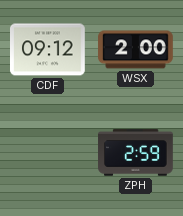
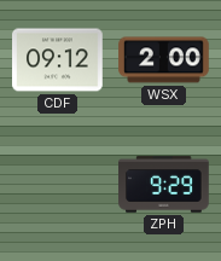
ZPH: 2:59 -> 9:29
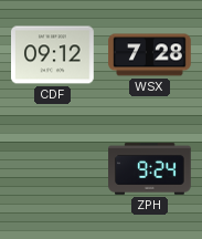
WSX: 2:00 -> 7:28
ZPH: 9:29 -> 9:24
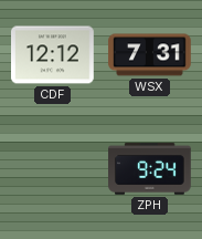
CDF: 09:12 -> 12:12
WSX: 7:28 -> 7:31
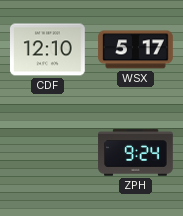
CDF: 12:12 -> 12:10
WSX: 7:31 -> 5:17
